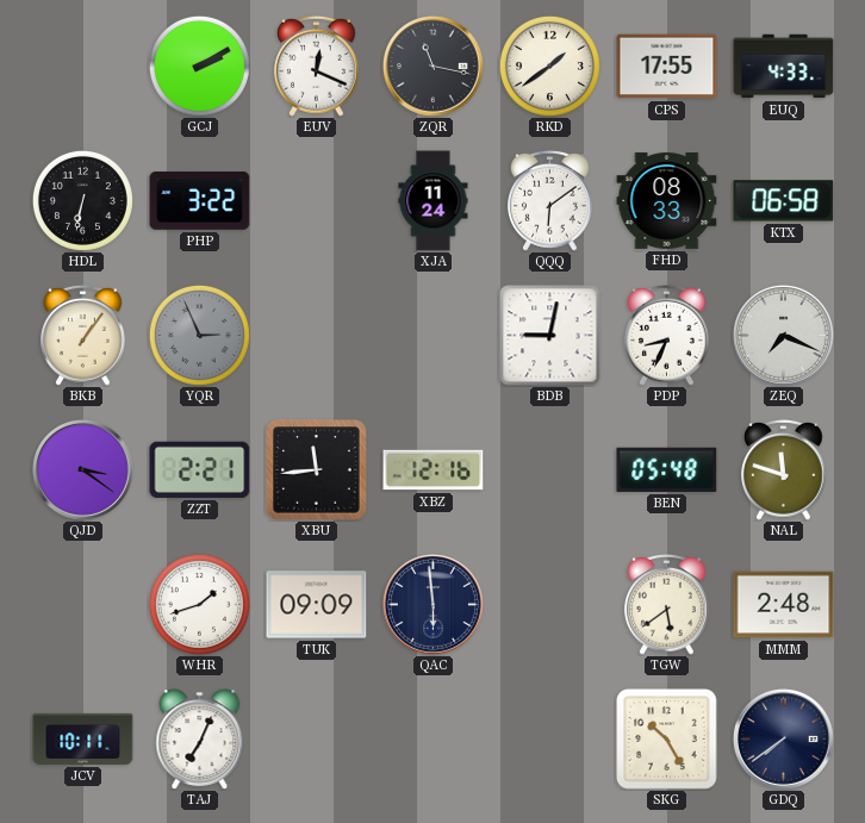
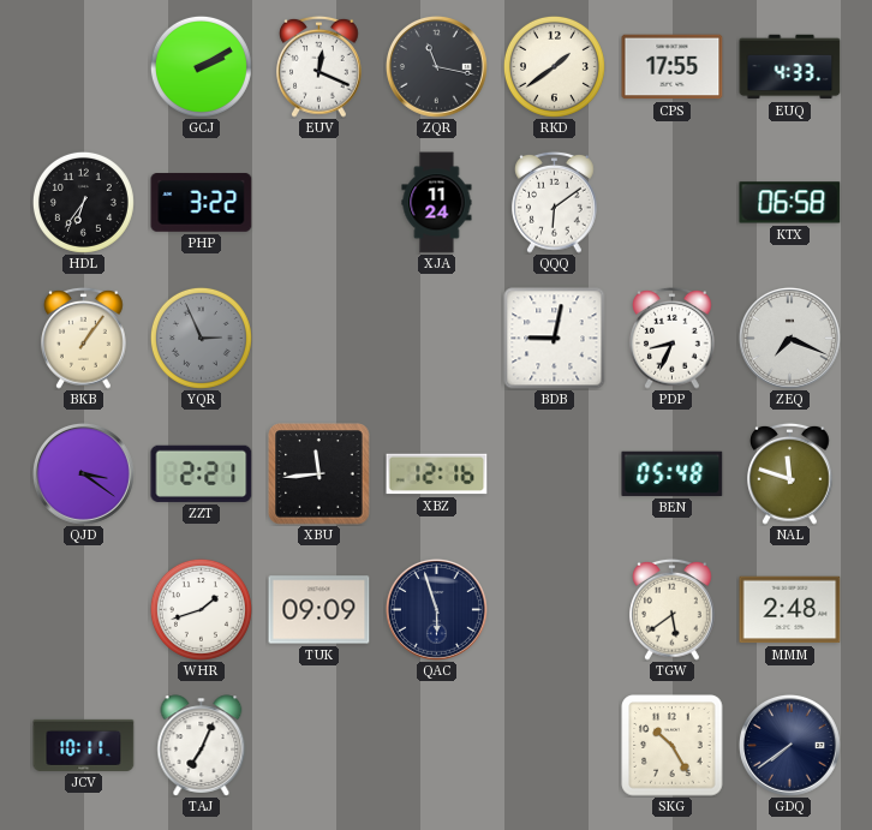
HDL: 6:32 -> 6:36
FHD: 08:33 -> none
QAC: 5:59 -> 5:57
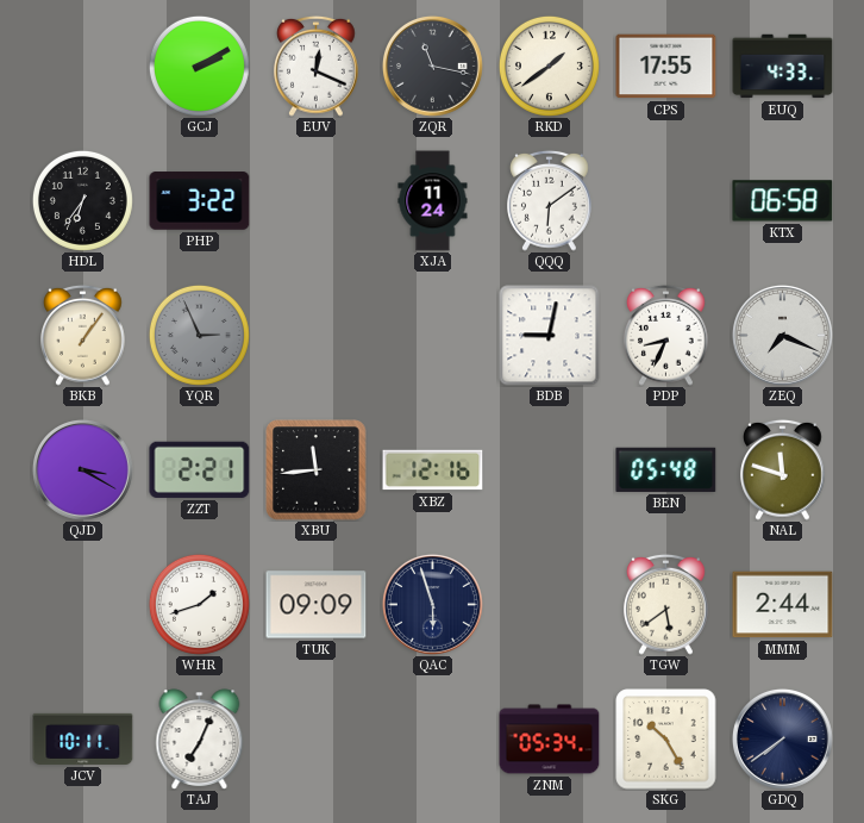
QJD: 3:21 -> 3:20
MMM: 2:48 -> 2:44
ZNM: none -> 05:34
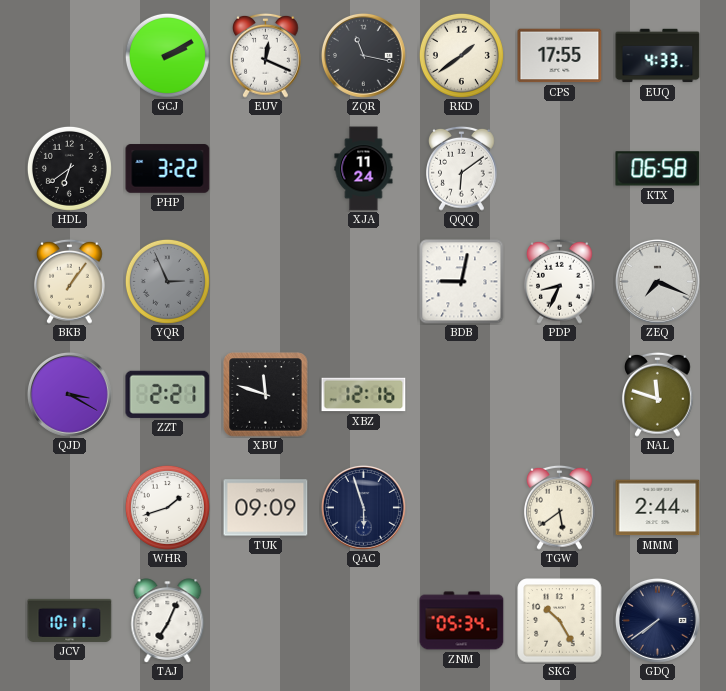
HDL: 6:36 -> 6:39
XBU: 11:44 -> 11:48
BEN: 05:48 -> none
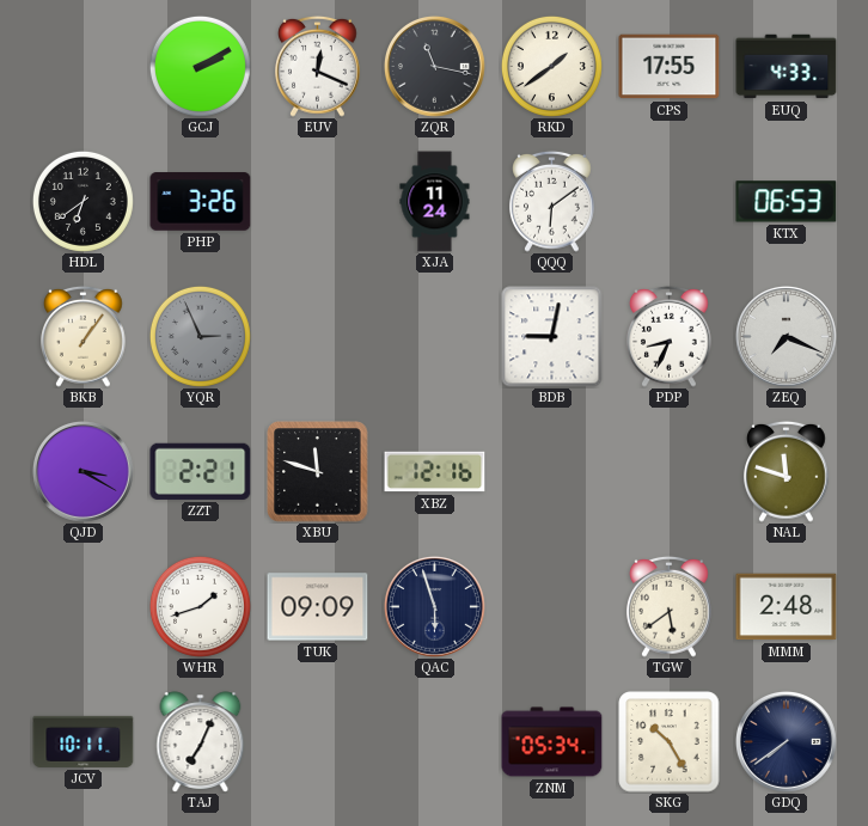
PHP: 3:22 -> 3:26
KTX: 06:58 -> 06:53
MMM: 2:44 -> 2:48
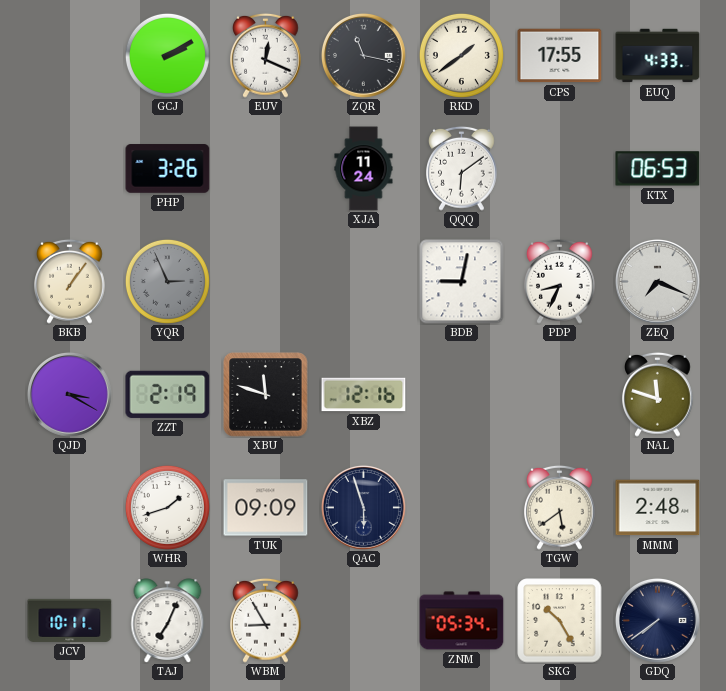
HDL: 6:39 -> none
ZZT: 2:21 -> 2:19
WBM: none -> 8:55
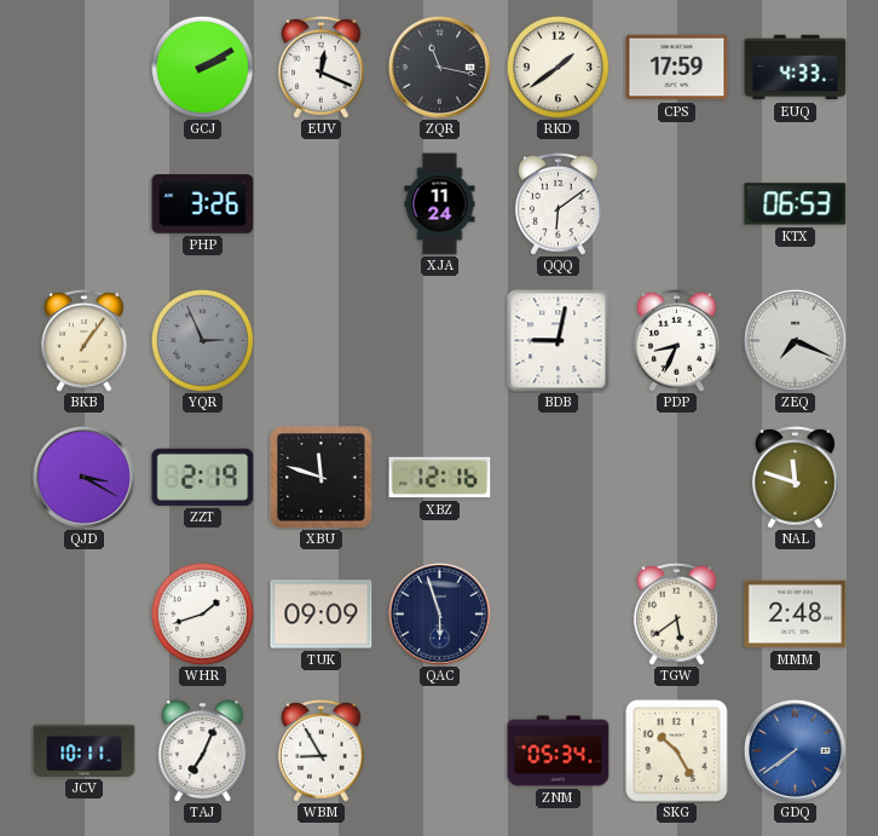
CPS: 17:55 -> 17:59
GDQ dial: navy -> blue
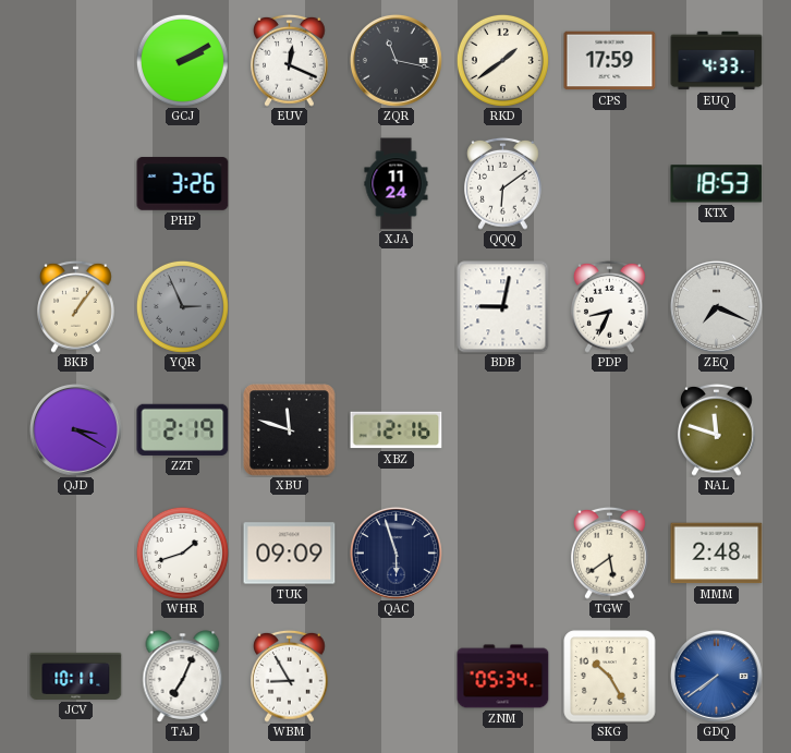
KTX: 06:53 -> 18:53
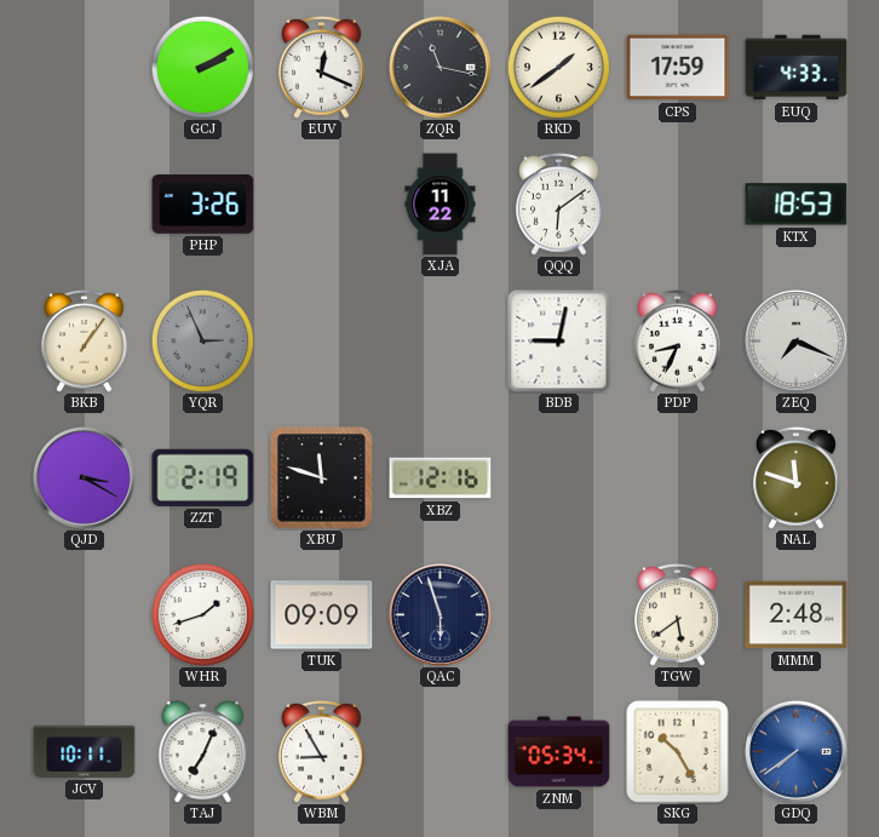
XJA: 11:24 -> 11:22
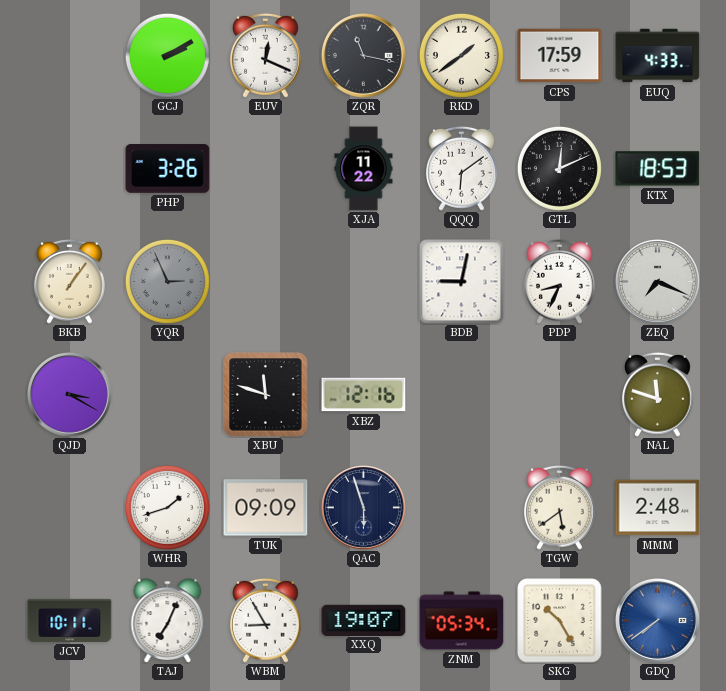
GTL: none -> 12:11
ZZT: 2:19 -> none
XXQ: none -> 19:07
